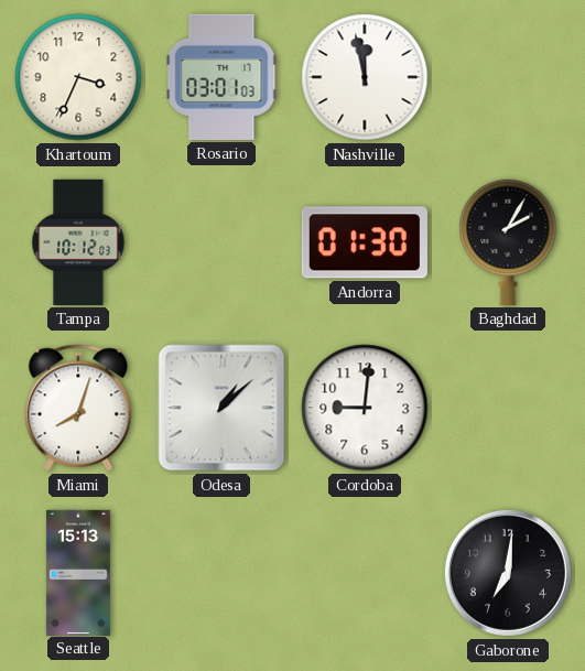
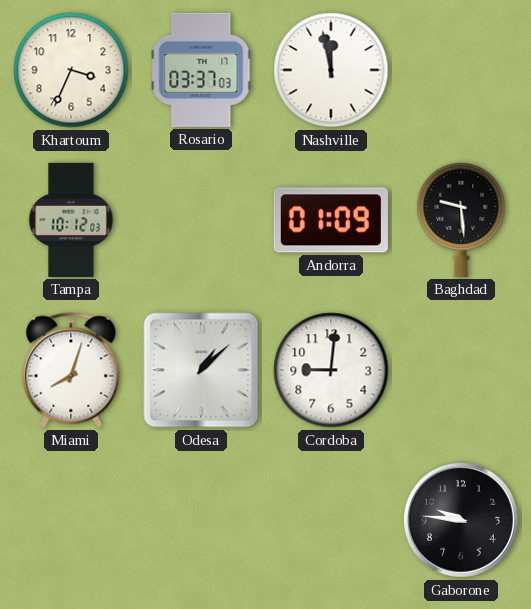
Rosario: 03:01 -> 03:37
Andorra: 01:30 -> 01:09
Baghdad: 2:05 -> 9:29
Seattle: 15:13 -> none
Gaborone: 7:01 -> 9:46
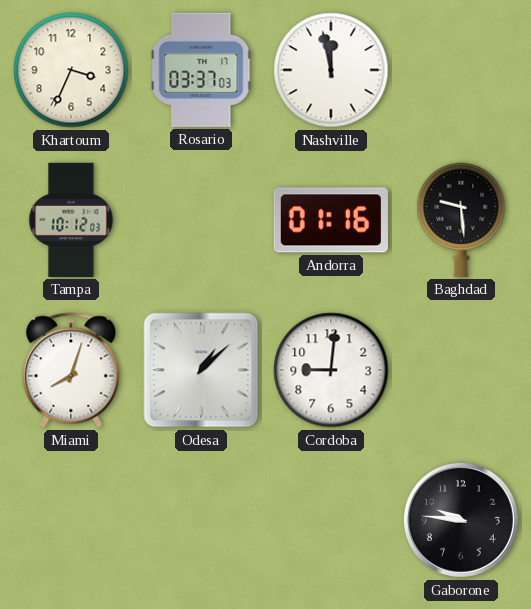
Andorra: 01:09 -> 01:16
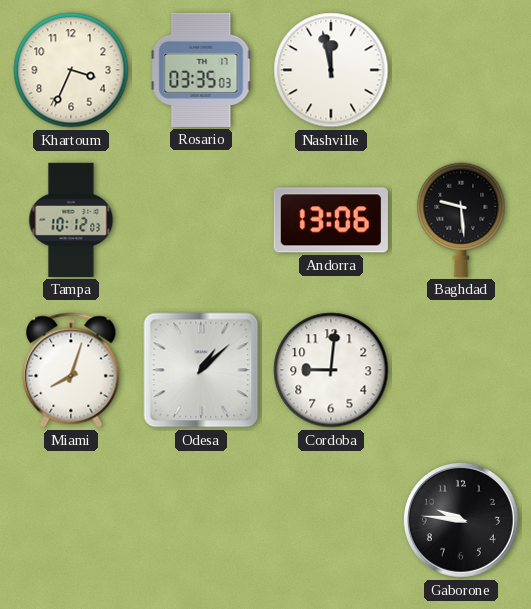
Rosario: 03:37 -> 03:35
Andorra: 01:16 -> 13:06
